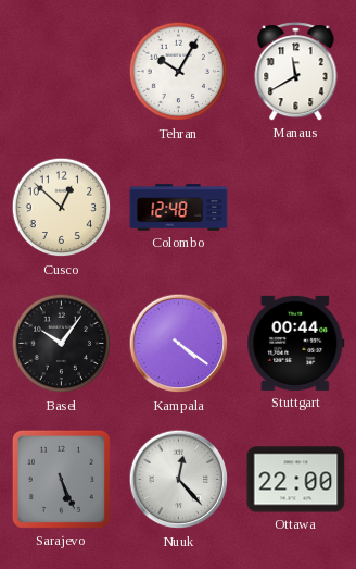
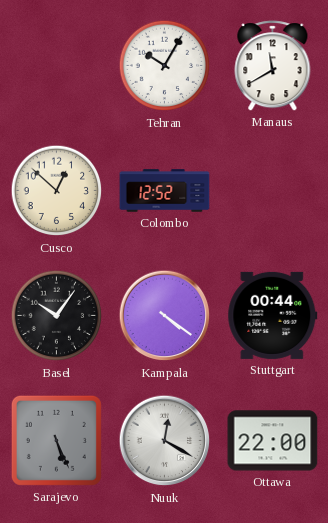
Colombo: 12:48 -> 12:52
Nuuk: 12:23 -> 12:20
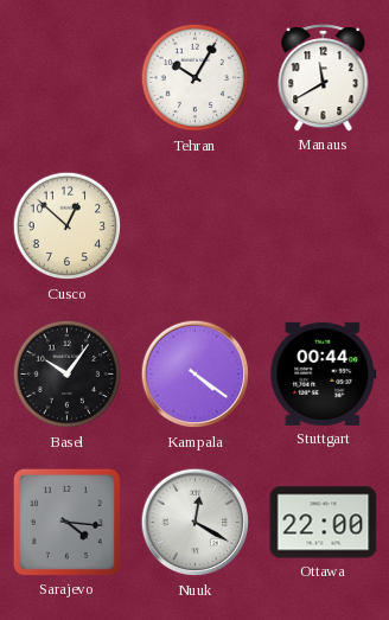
Colombo: 12:52 -> none
Sarajevo: 5:26 -> 4:16
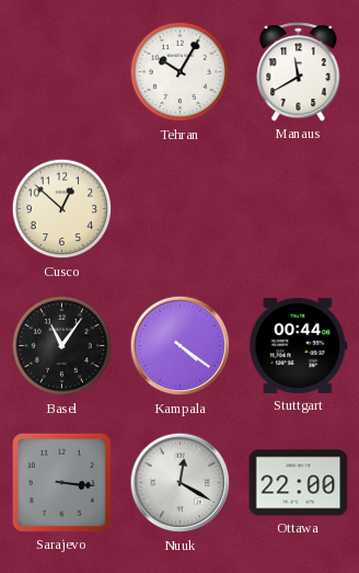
Basel: 10:06 -> 11:06
Sarajevo: 4:16 -> 3:16
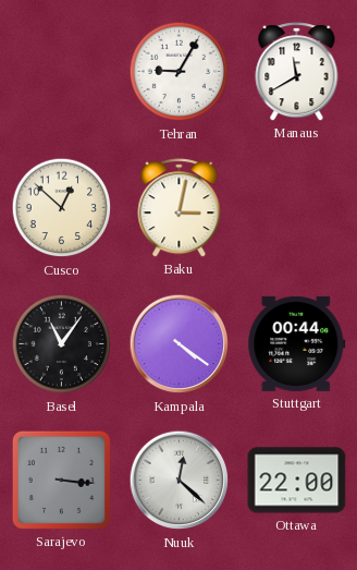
Tehran: 10:05 -> 9:05
Baku: none -> 3:02
Nuuk: 12:20 -> 12:22
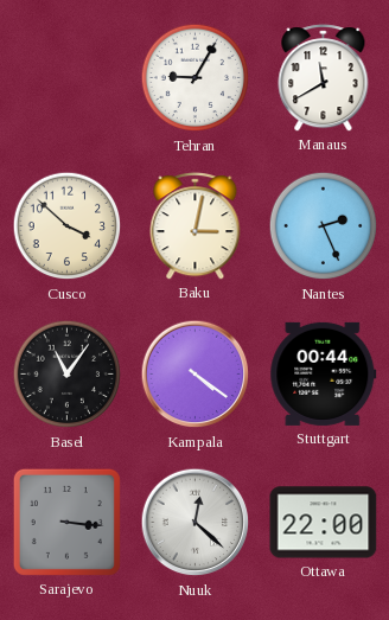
Cusco: 12:52 -> 3:52
Nantes: none -> 2:26
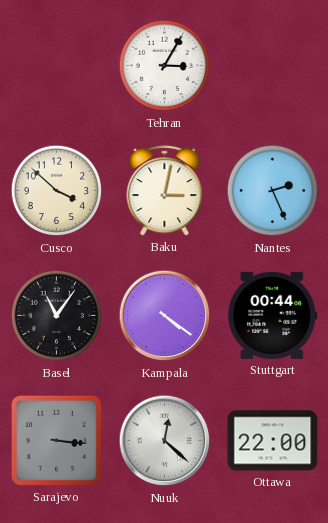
Tehran: 9:05 -> 3:05
Manaus: 11:40 -> none
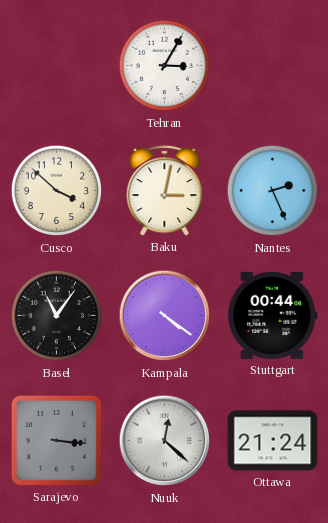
Ottawa: 22:00 -> 21:24
